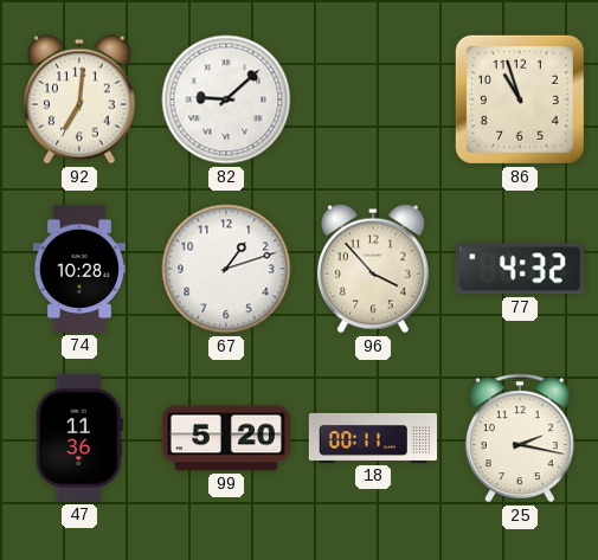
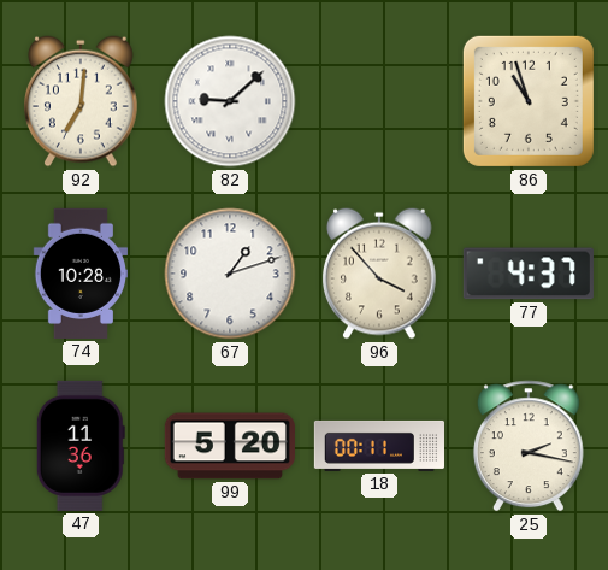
77: 4:32 -> 4:37
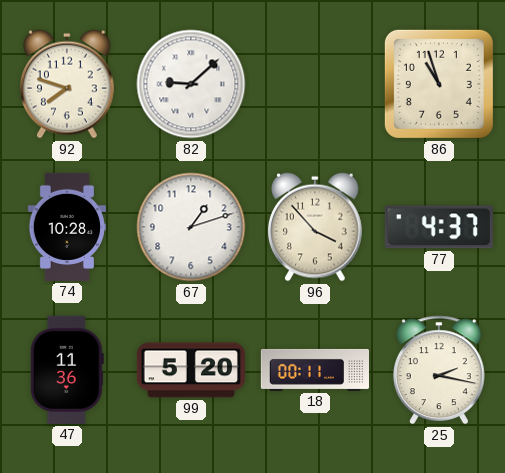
92: 7:01 -> 7:48
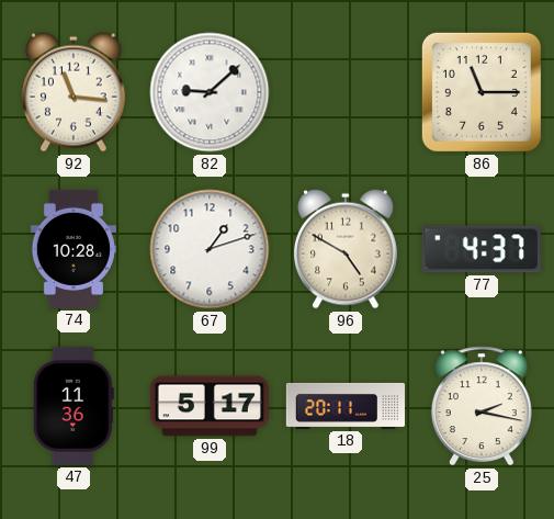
92: 7:48 -> 11:16
86: 10:57 -> 11:15
96: 3:53 -> 4:50
99: 5:20 -> 5:17
18: 00:11 -> 20:11
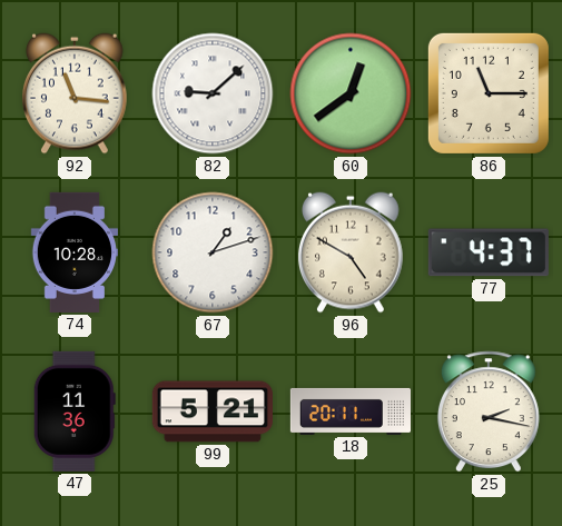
60: none -> 12:39
99: 5:17 -> 5:21
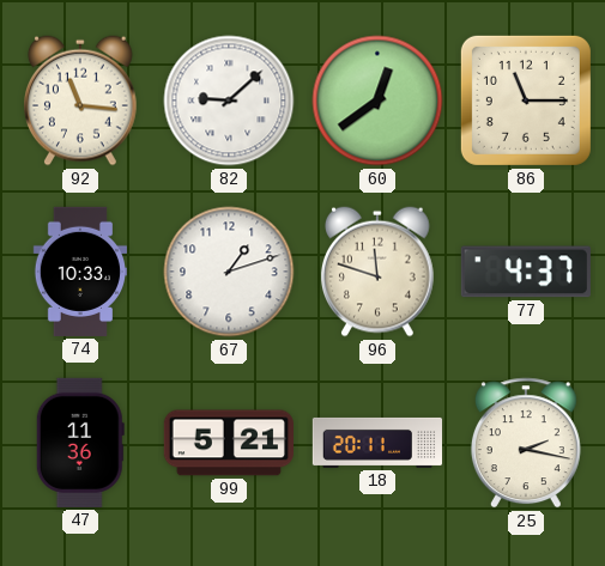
74: 10:28 -> 10:33
96: 4:50 -> 11:48
